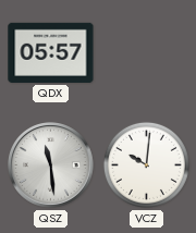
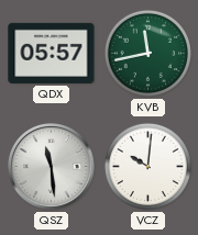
KVB: none -> 11:43
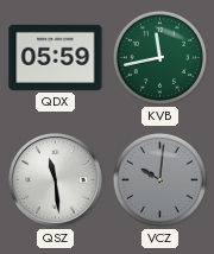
QDX: 05:57 -> 05:59
VCZ dial: white -> grey
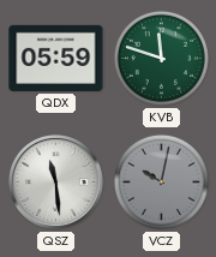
KVB: 11:43 -> 11:48
VCZ: 10:01 -> 10:02
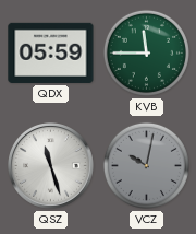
KVB: 11:48 -> 11:45
QSZ: 11:29 -> 11:27
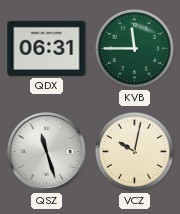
QDX: 05:59 -> 06:31
VCZ dial: grey -> cream
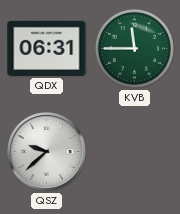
QSZ: 11:27 -> 9:38
VCZ: 10:02 -> none
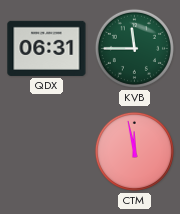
QSZ: 9:38 -> none
CTM: none -> 11:58
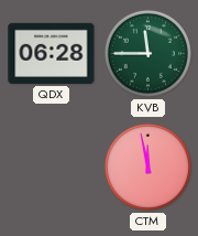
QDX: 06:31 -> 06:28
